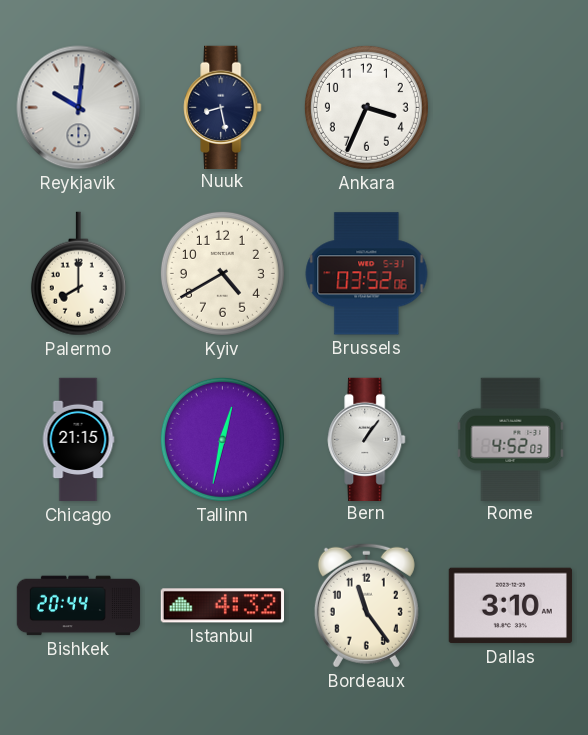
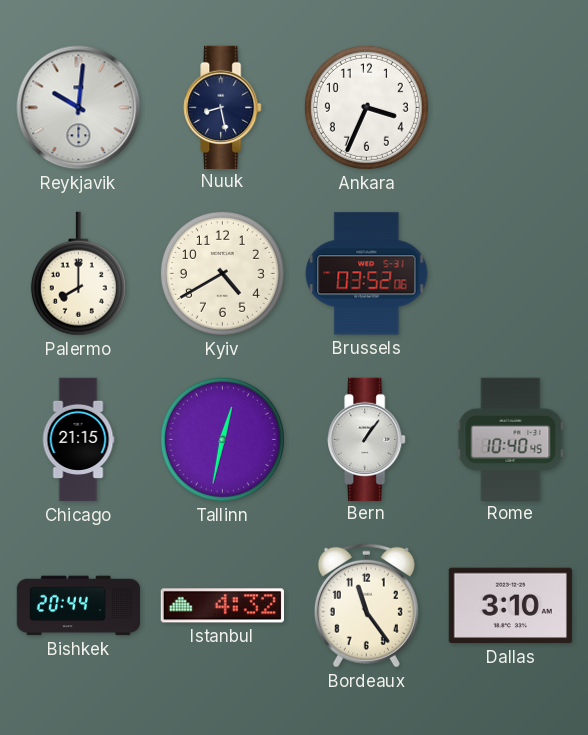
Rome: 4:52 -> 10:40
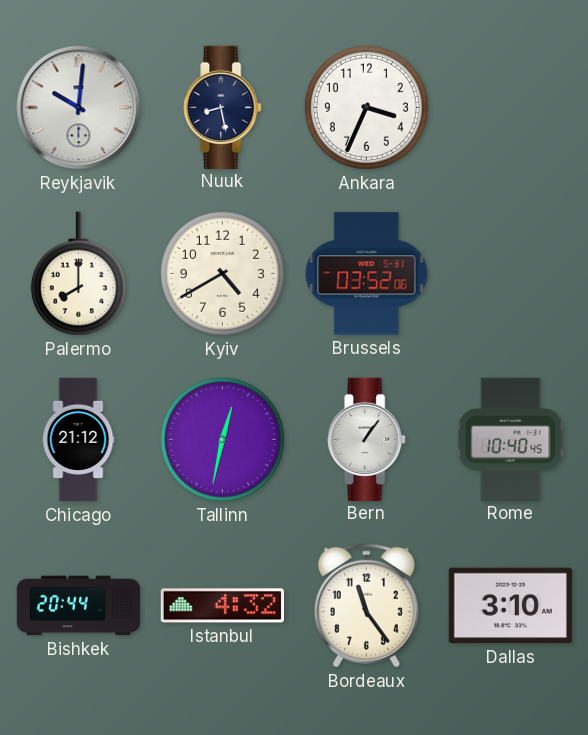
Chicago: 21:15 -> 21:12
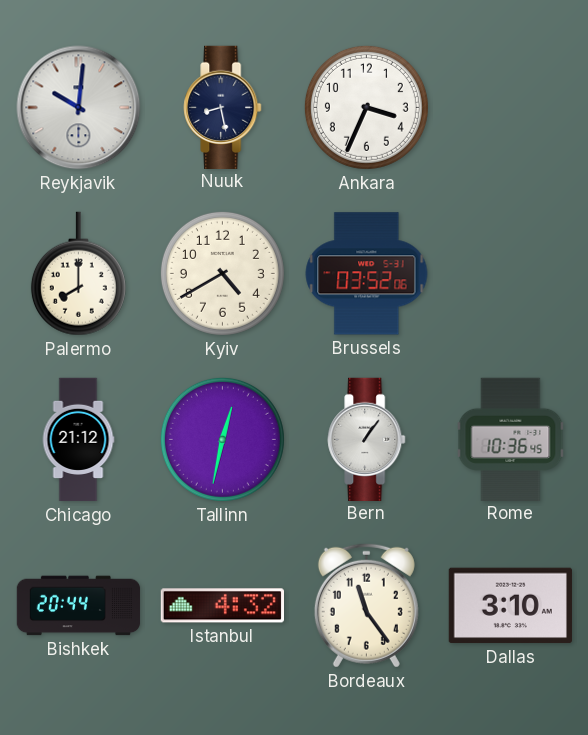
Rome: 10:40 -> 10:36
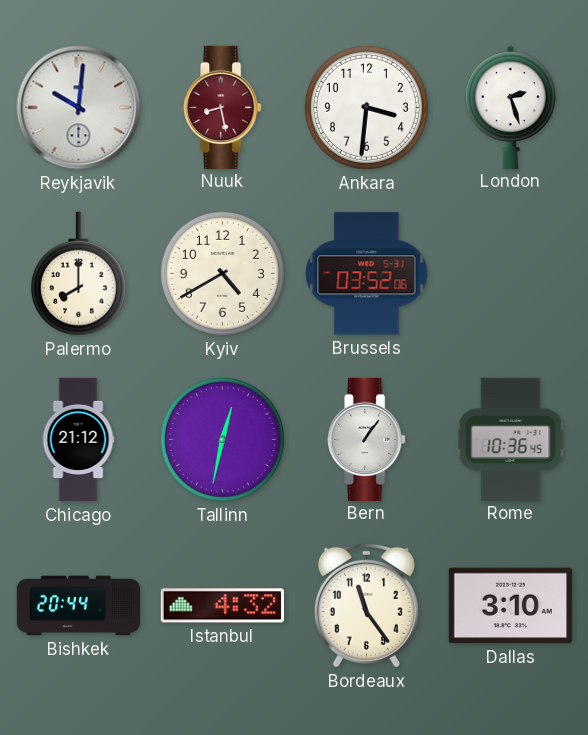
Nuuk dial: navy -> burgundy
Ankara: 3:34 -> 3:31
London: none -> 2:27
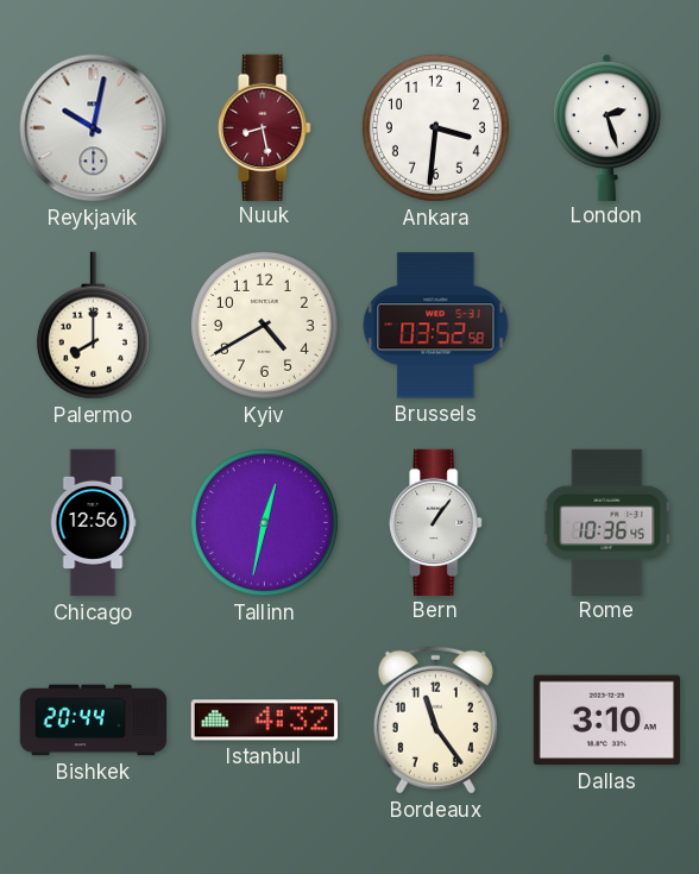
Reykjavik: 10:01 -> 10:02
Brussels: 03:52:06 -> 03:52:58
Chicago: 21:12 -> 12:56
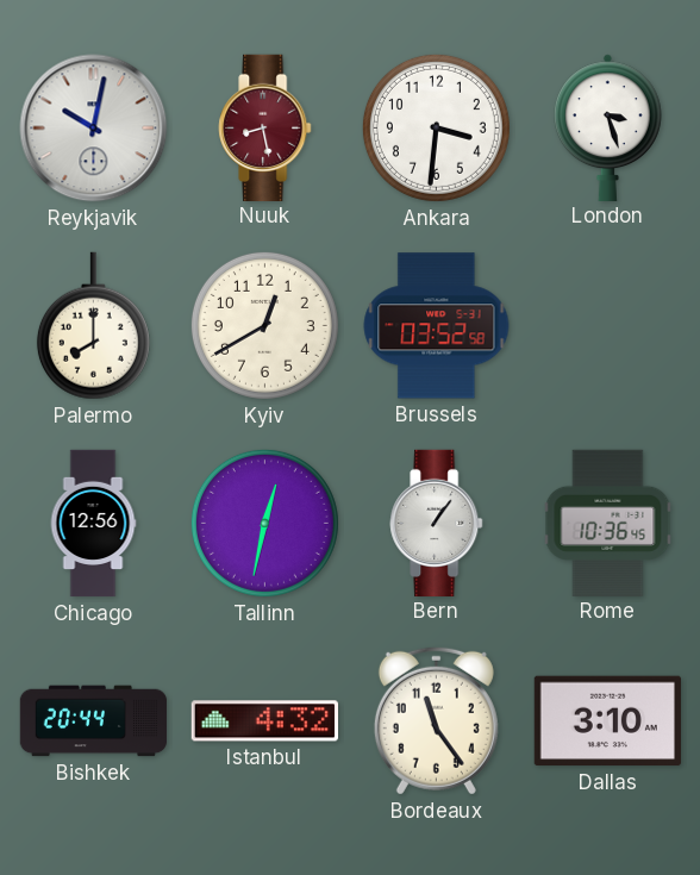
London: 2:27 -> 3:27
Kyiv: 4:40 -> 12:40
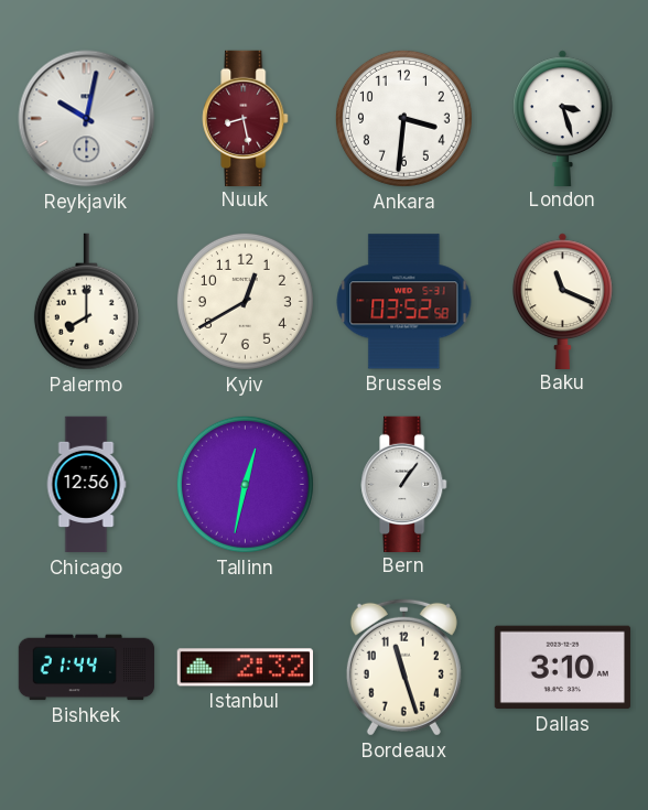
Baku: none -> 11:19
Rome: 10:36 -> none
Bishkek: 20:44 -> 21:44
Istanbul: 4:32 -> 2:32
Bordeaux: 11:24 -> 11:27
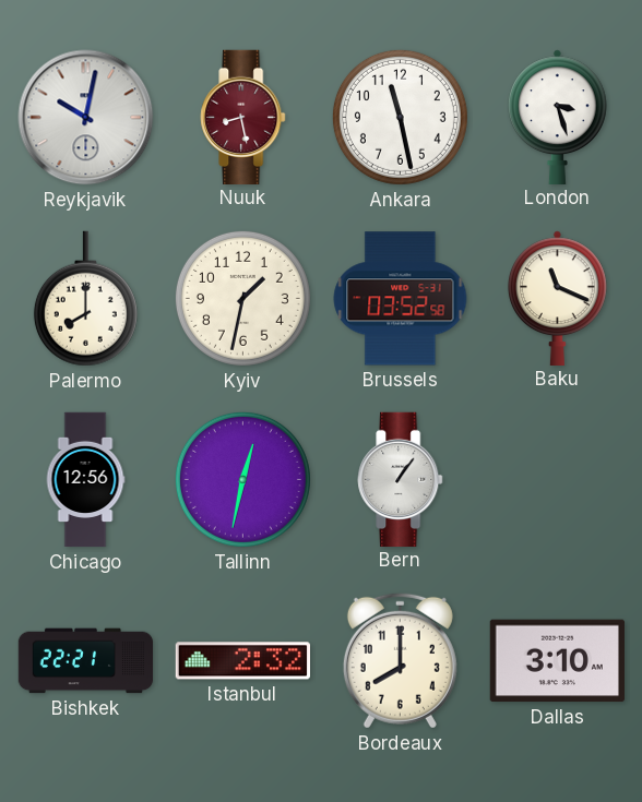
Ankara: 3:31 -> 11:28
Kyiv: 12:40 -> 1:32
Bishkek: 21:44 -> 22:21
Bordeaux: 11:27 -> 8:00
